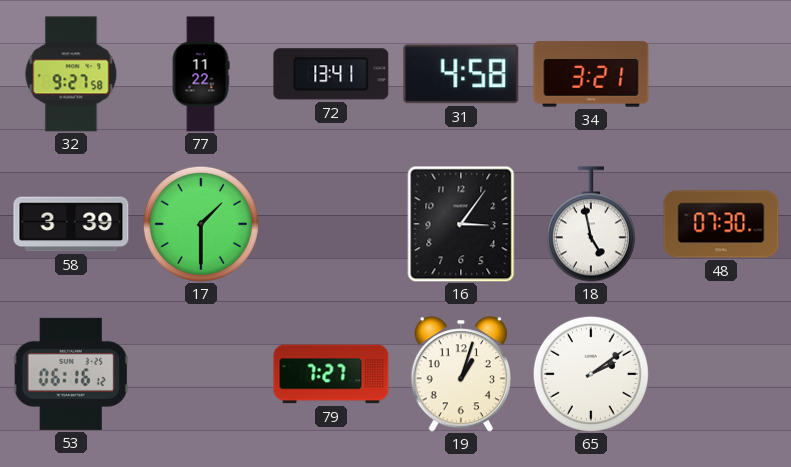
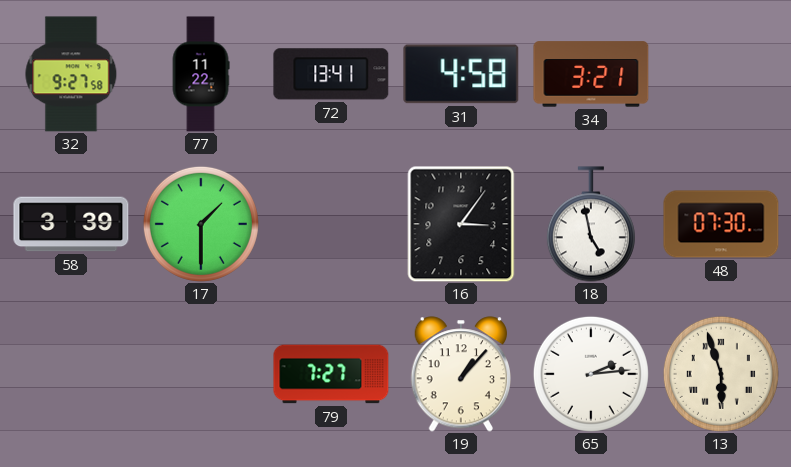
53: 06:16 -> none
19: 1:03 -> 1:07
65: 2:09 -> 2:14
13: none -> 5:57
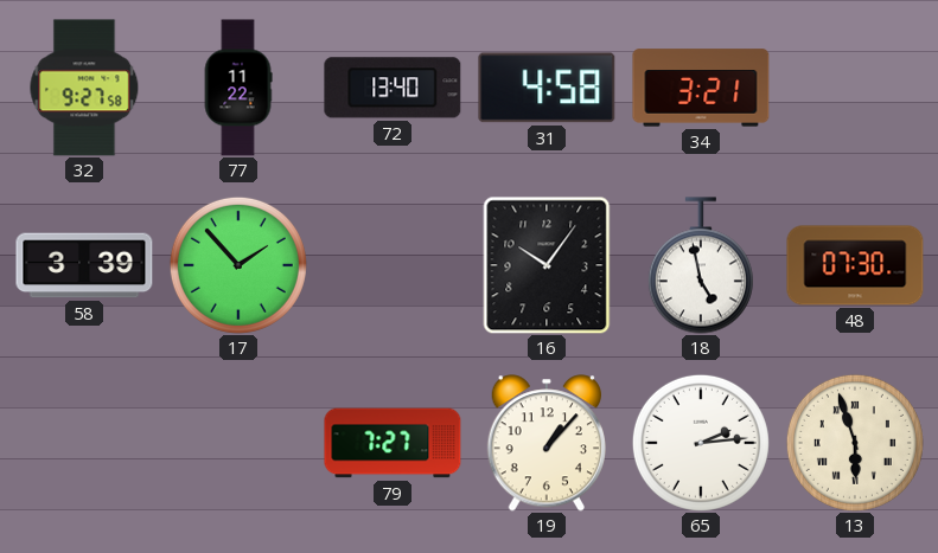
72: 13:41 -> 13:40
17: 1:30 -> 1:53
16: 3:06 -> 10:06
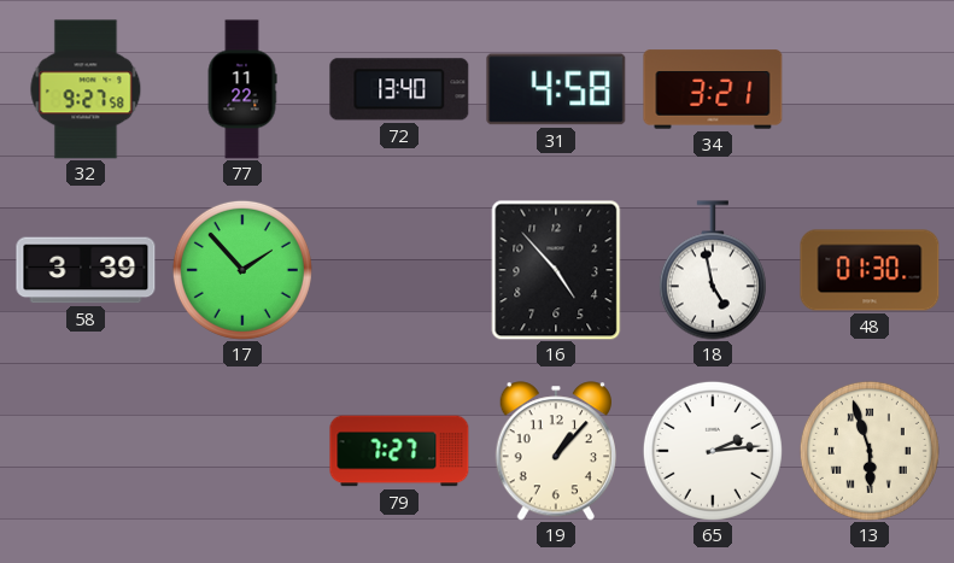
16: 10:06 -> 4:53
48: 07:30 -> 01:30
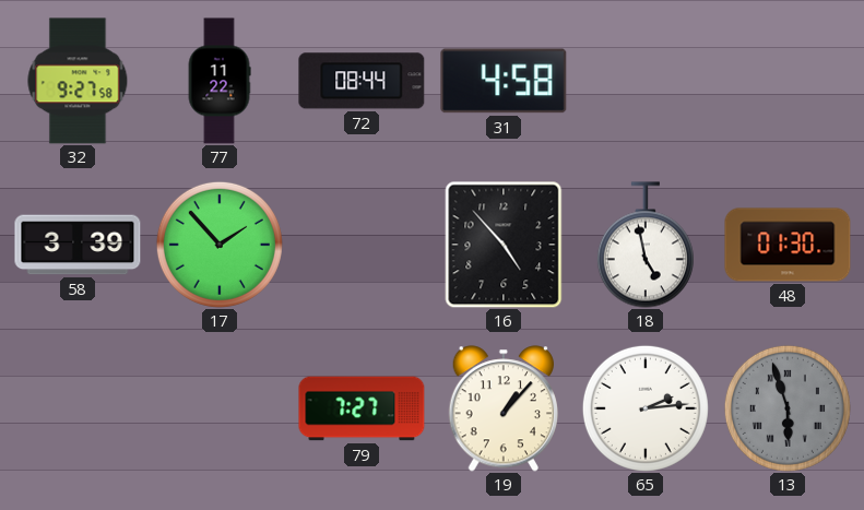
72: 13:40 -> 08:44
34: 3:21 -> none
13 dial: cream -> grey
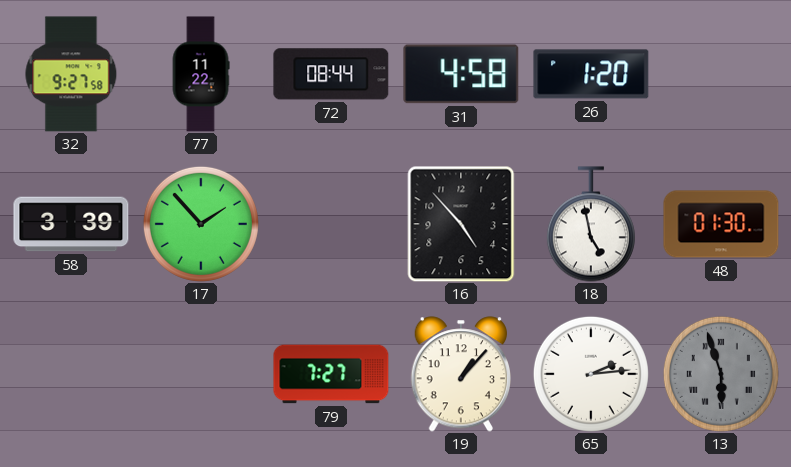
26: none -> 1:20
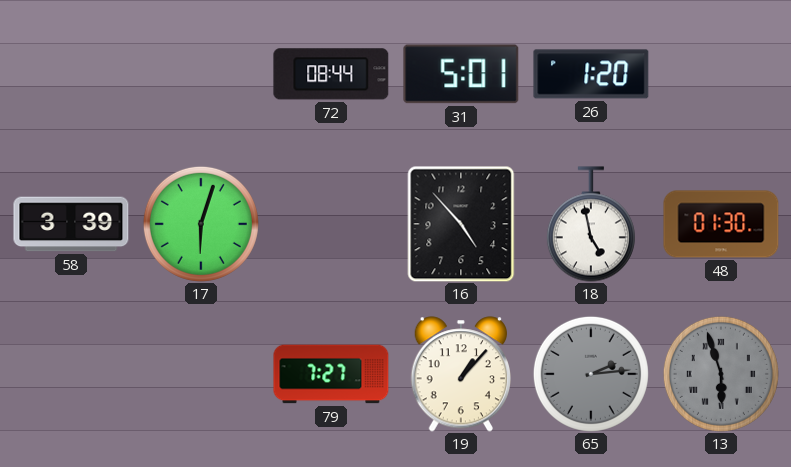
32: 9:27 -> none
77: 11:22 -> none
31: 4:58 -> 5:01
17: 1:53 -> 6:03
65 dial: white -> grey
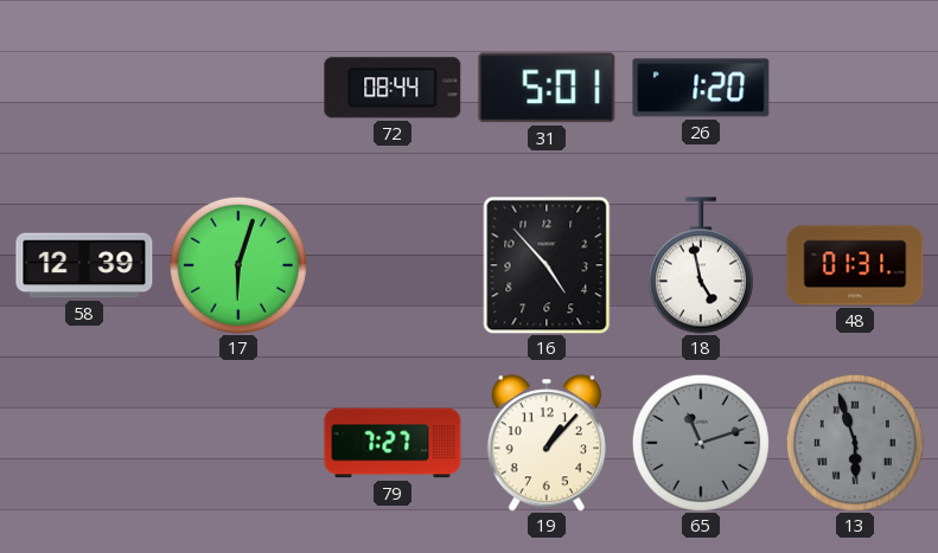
58: 3:39 -> 12:39
48: 01:30 -> 01:31
65: 2:14 -> 11:12
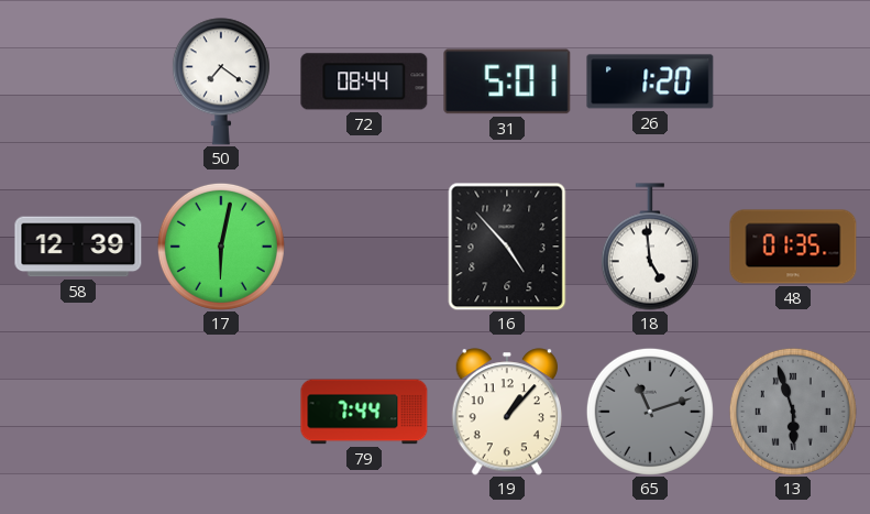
50: none -> 7:21
17: 6:03 -> 6:02
18: 4:58 -> 4:59
48: 01:31 -> 01:35
79: 7:27 -> 7:44
